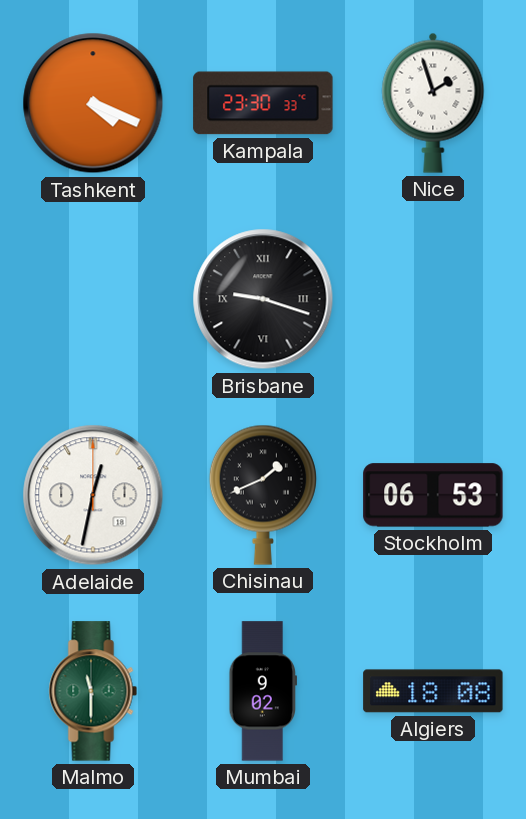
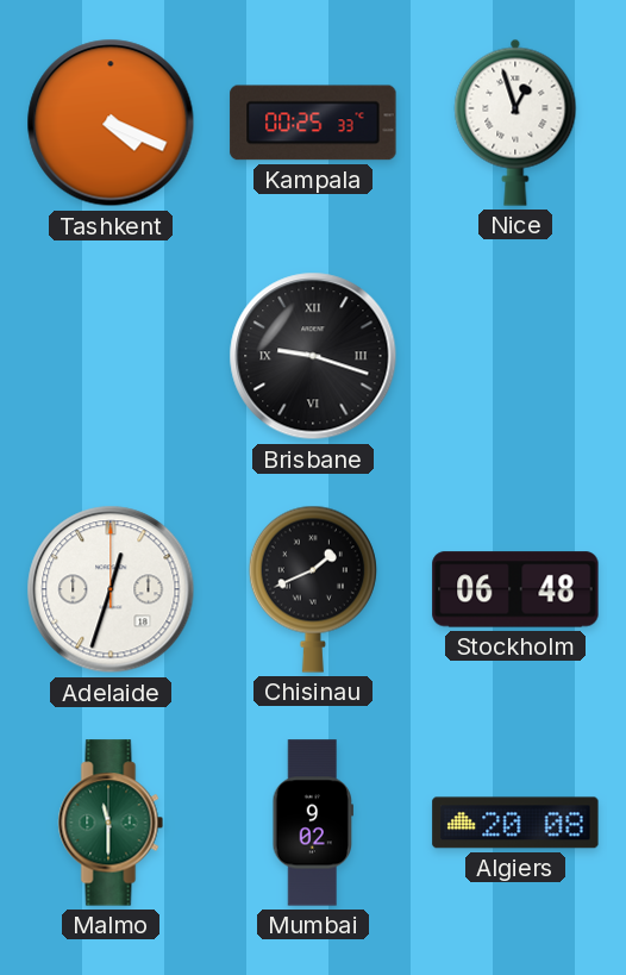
Kampala: 23:30 -> 00:25
Nice: 1:57 -> 12:57
Adelaide: 12:32 -> 12:33
Stockholm: 06:53 -> 06:48
Algiers: 18:08 -> 20:08
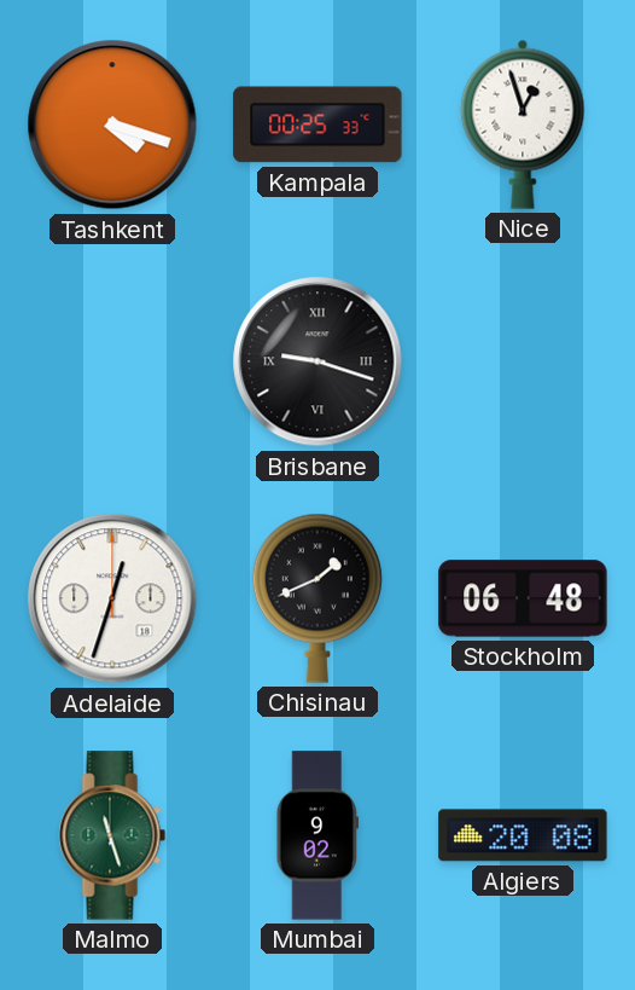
Tashkent: 4:19 -> 4:18
Malmo: 11:30 -> 11:27
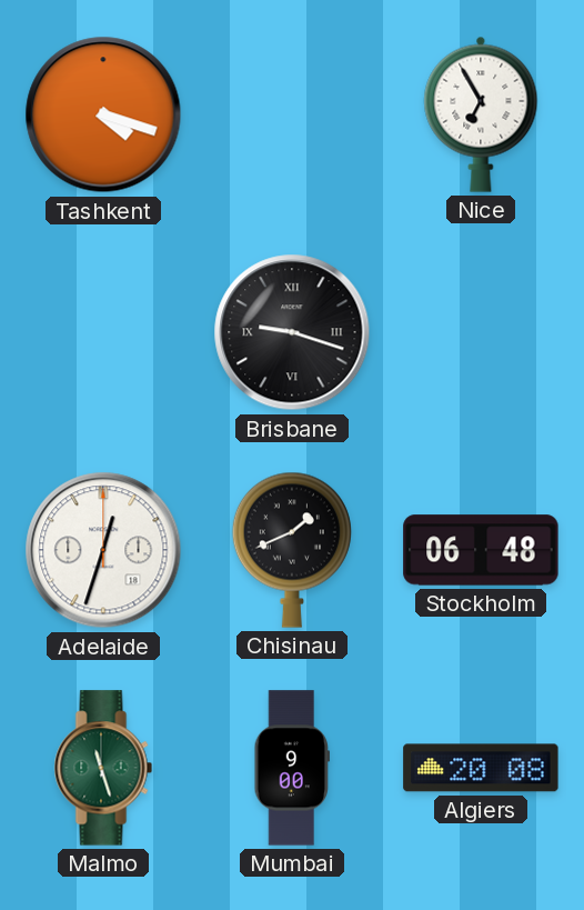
Kampala: 00:25 -> none
Nice: 12:57 -> 6:55
Mumbai: 9:02 -> 9:00
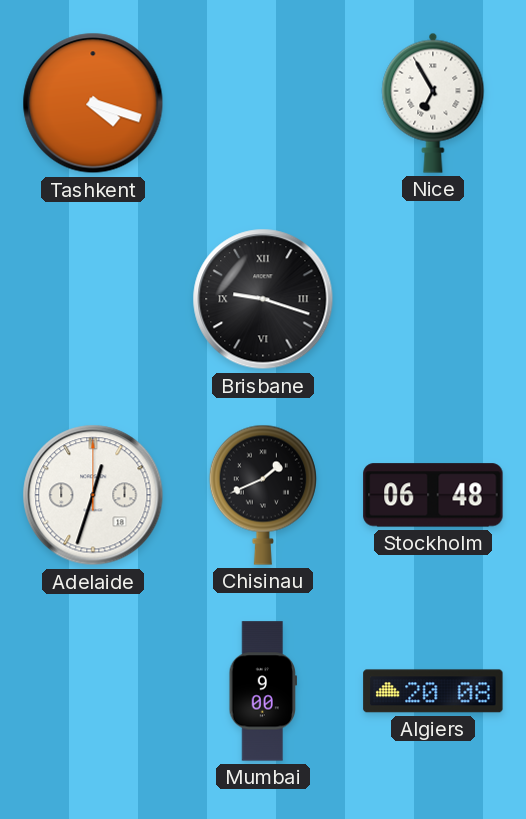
Malmo: 11:27 -> none
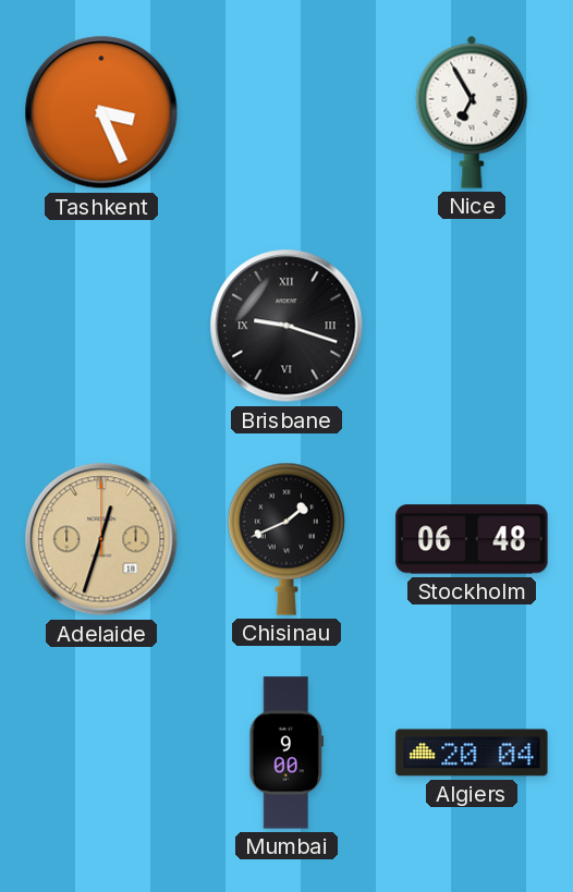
Tashkent: 4:18 -> 3:26
Adelaide dial: white -> champagne
Algiers: 20:08 -> 20:04
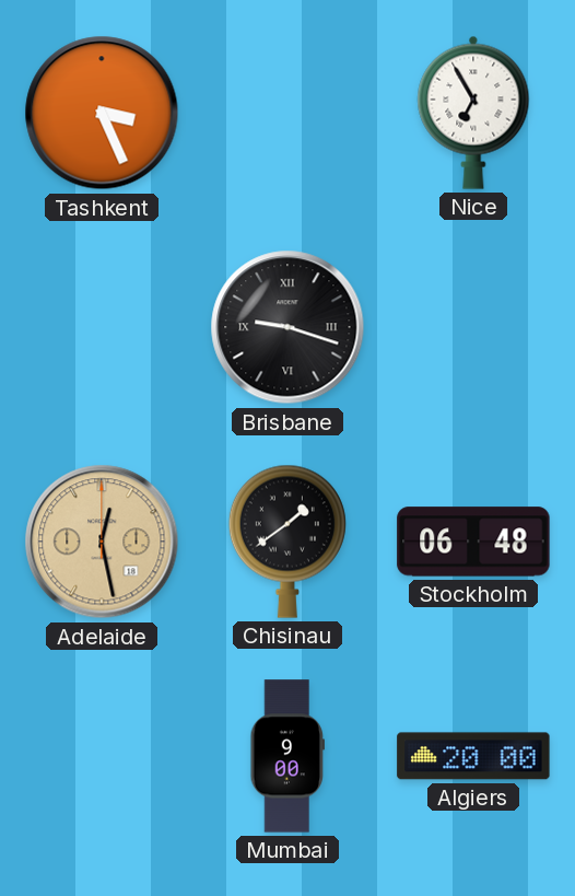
Adelaide: 12:33 -> 12:28
Chisinau: 1:41 -> 1:39
Algiers: 20:04 -> 20:00
